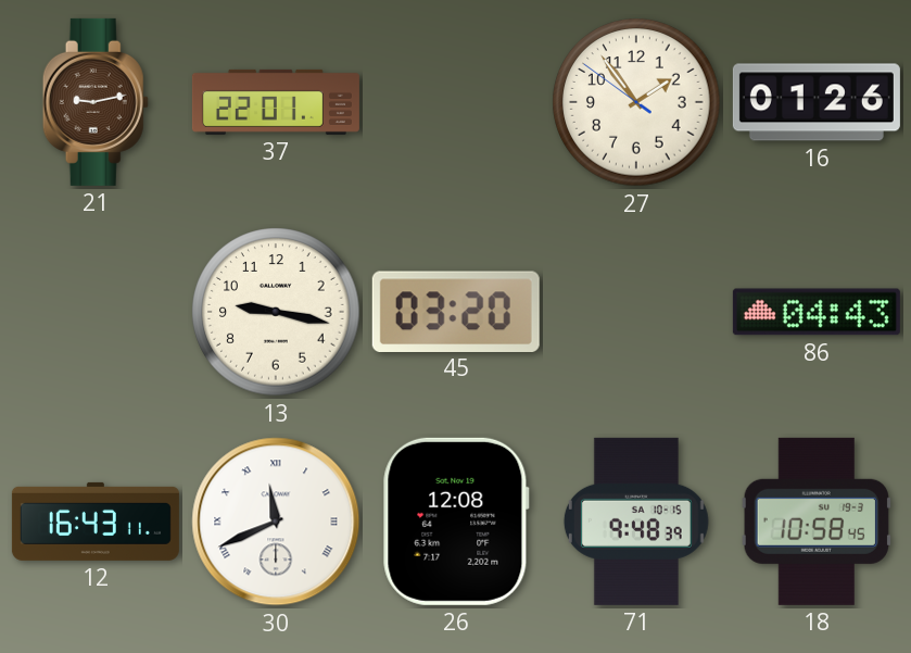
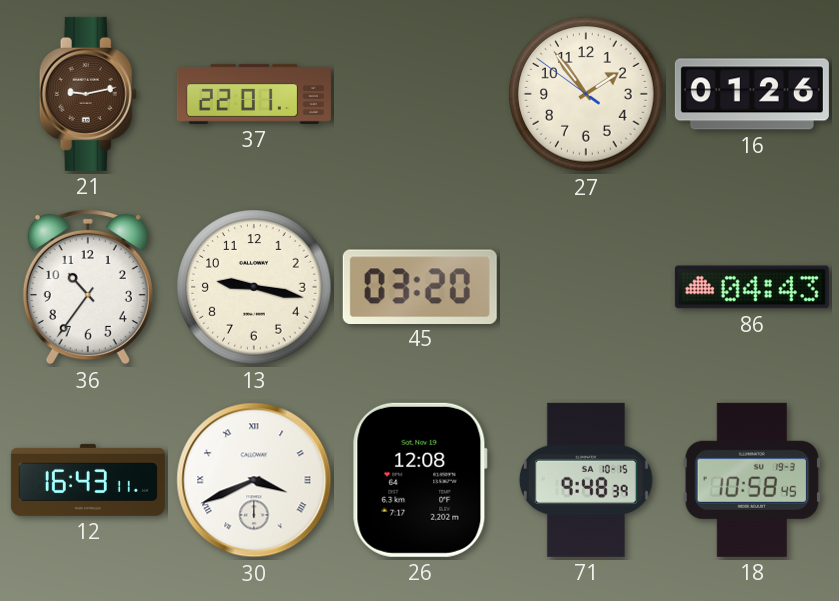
36: none -> 10:36
30: 11:41 -> 3:41
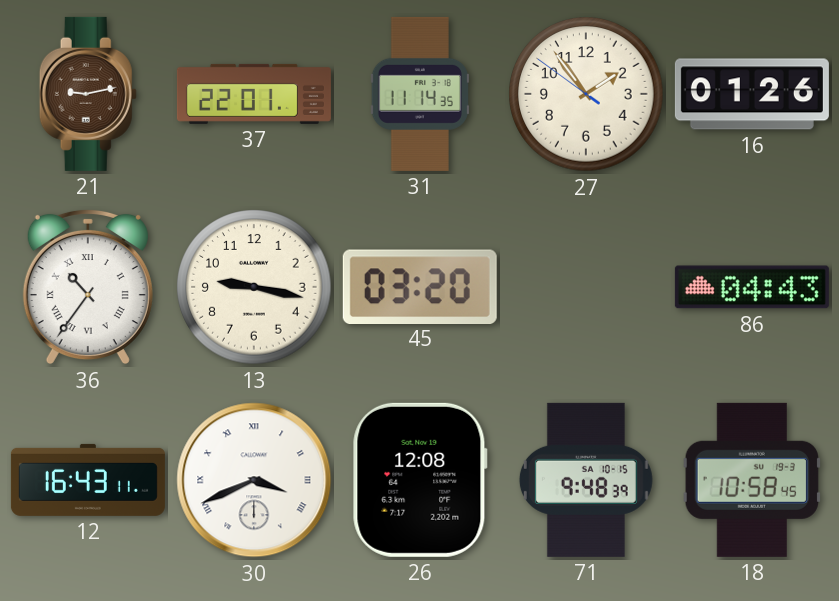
31: none -> 11:14
36 numerals: Arabic -> Roman
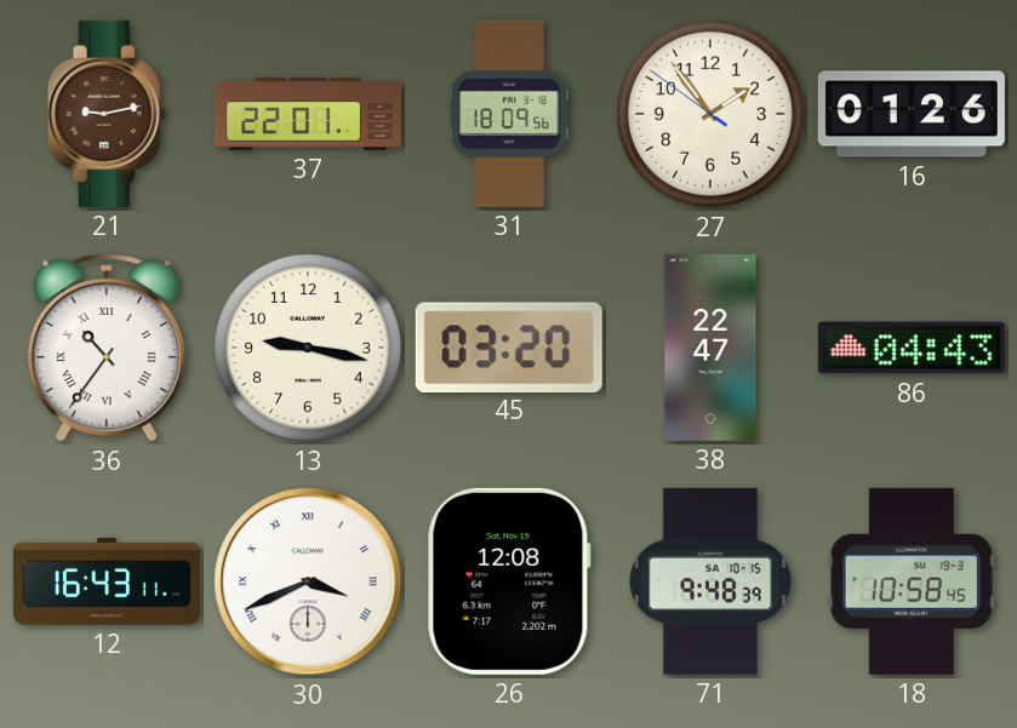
31: 11:14 -> 18:09
38: none -> 22:47
